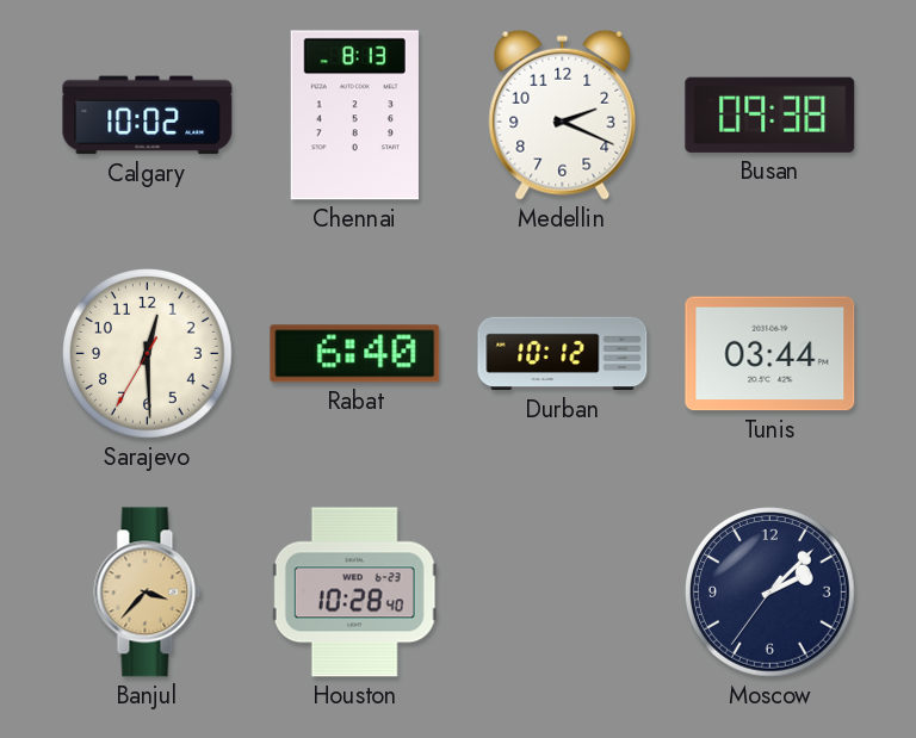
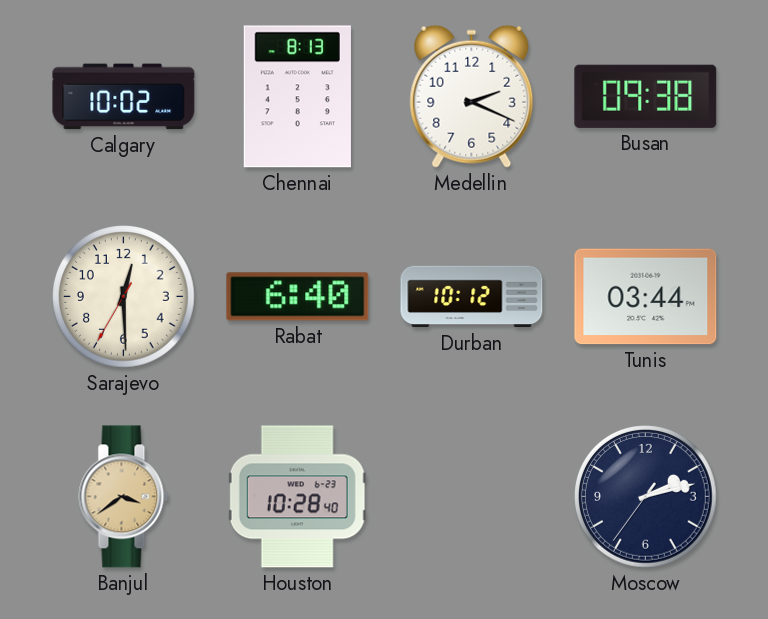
Banjul: 3:37 -> 3:39
Moscow: 2:07 -> 2:12
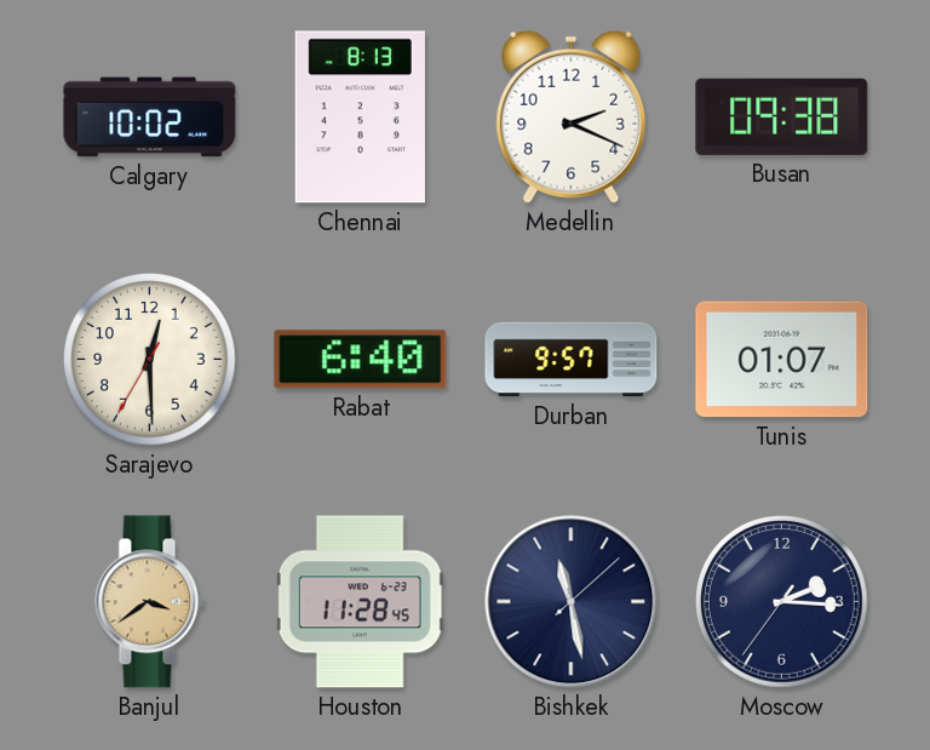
Durban: 10:12 -> 9:57
Tunis: 03:44 -> 01:07
Houston: 10:28 -> 11:28
Bishkek: none -> 11:28
Moscow: 2:12 -> 2:15
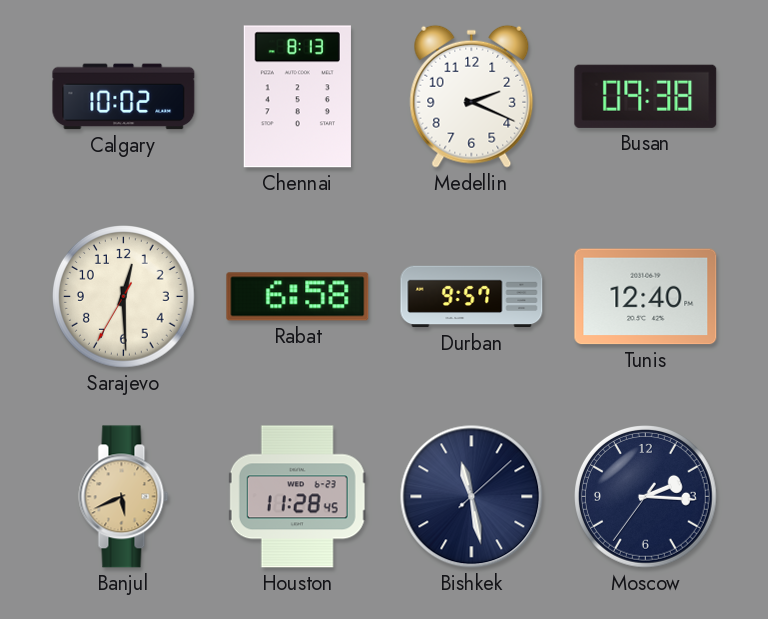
Rabat: 6:40 -> 6:58
Tunis: 01:07 -> 12:40
Banjul: 3:39 -> 5:41
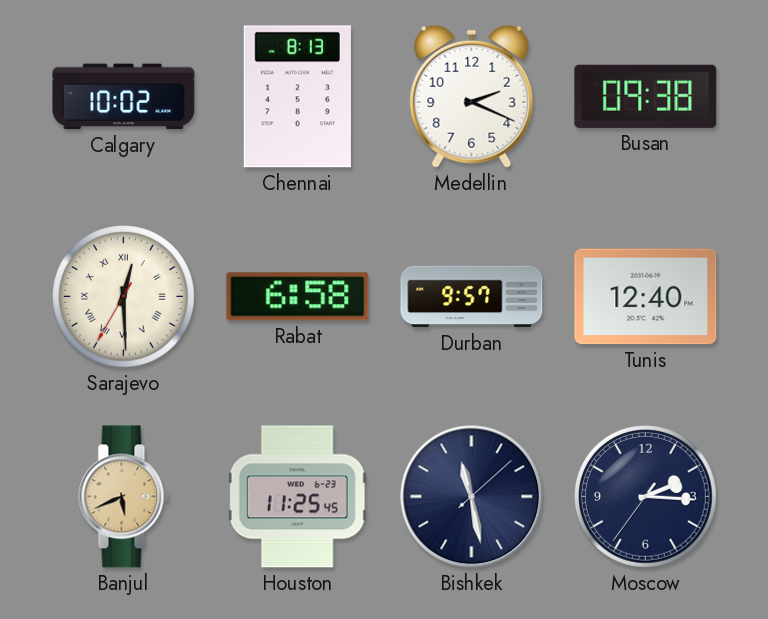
Sarajevo numerals: Arabic -> Roman
Houston: 11:28 -> 11:25
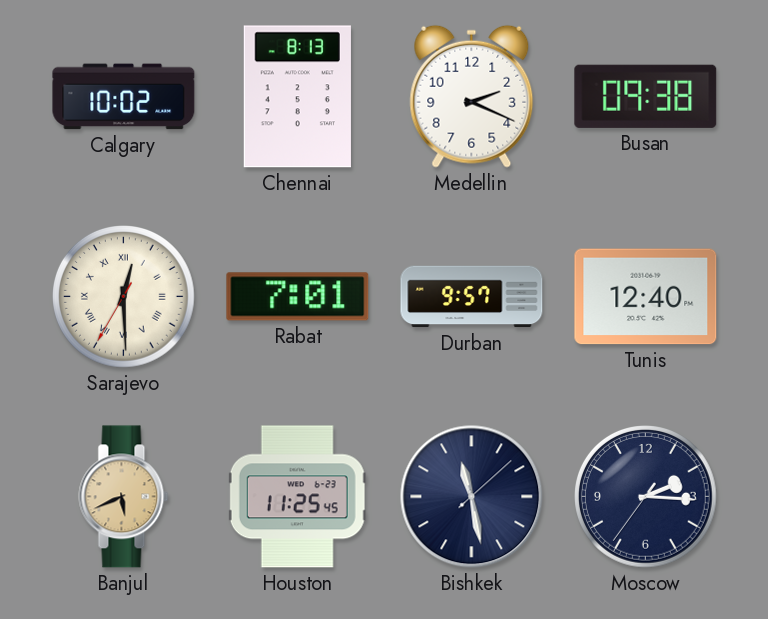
Rabat: 6:58 -> 7:01
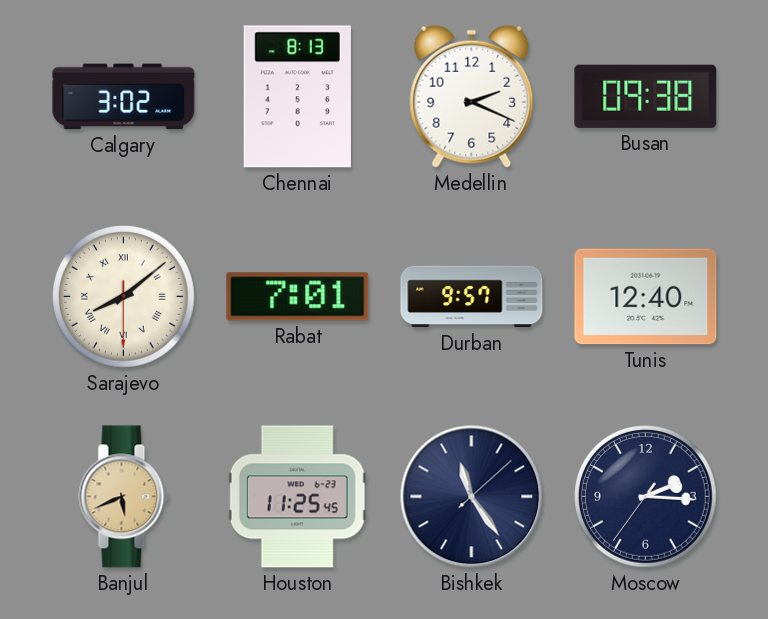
Calgary: 10:02 -> 3:02
Sarajevo: 12:29 -> 8:08
Bishkek: 11:28 -> 11:24
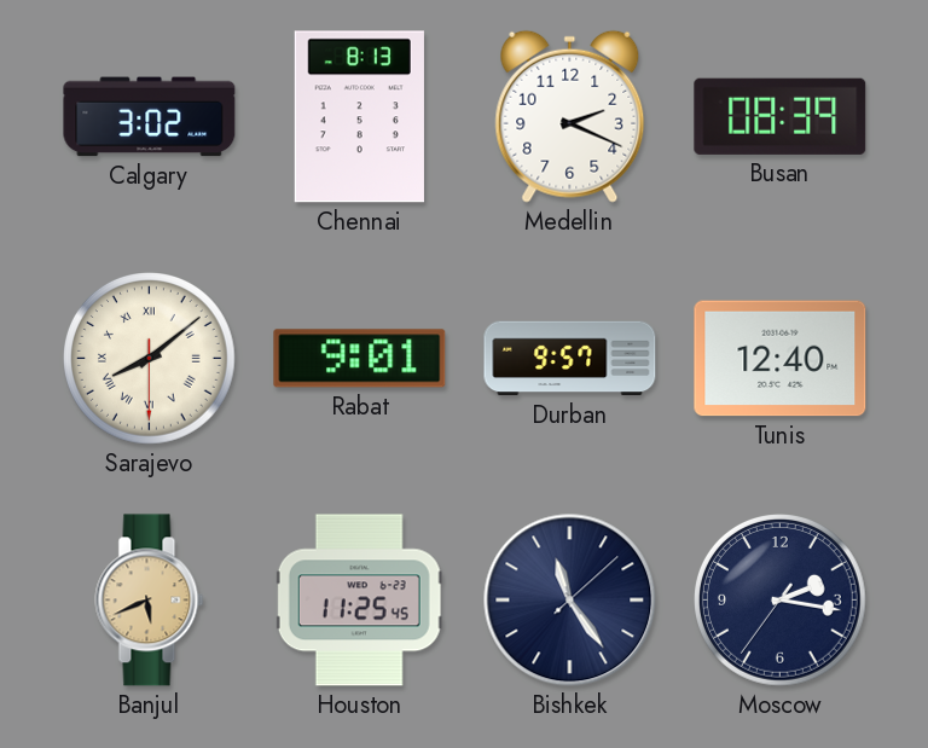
Busan: 09:38 -> 08:39
Rabat: 7:01 -> 9:01
Moscow: 2:15 -> 2:16
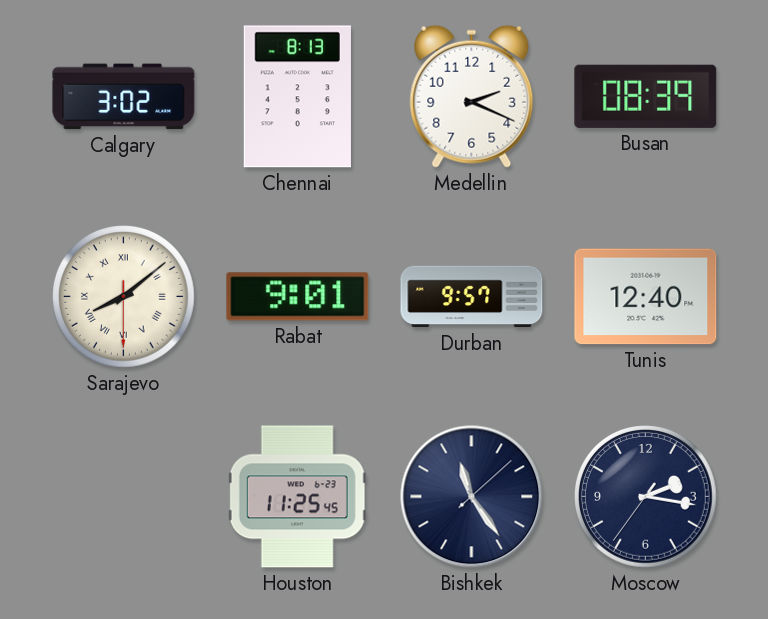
Banjul: 5:41 -> none
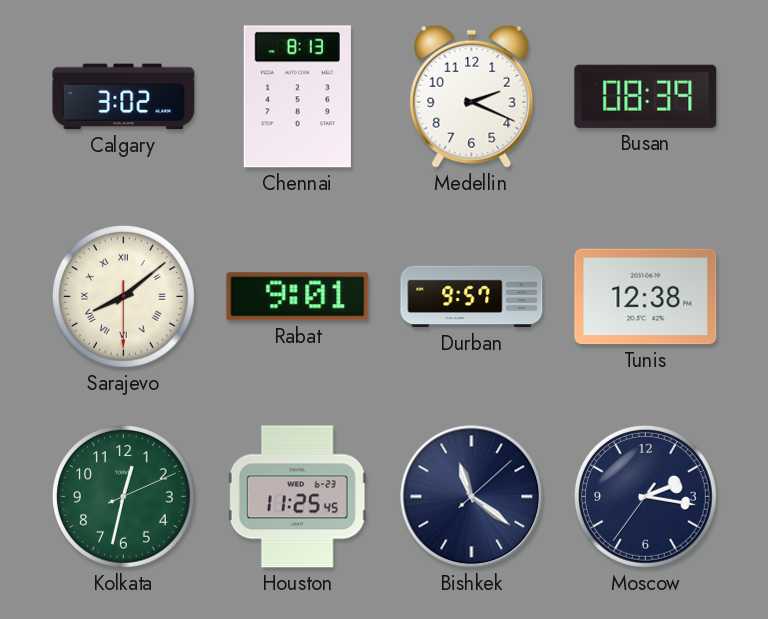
Tunis: 12:40 -> 12:38
Kolkata: none -> 12:32
Bishkek: 11:24 -> 11:21
